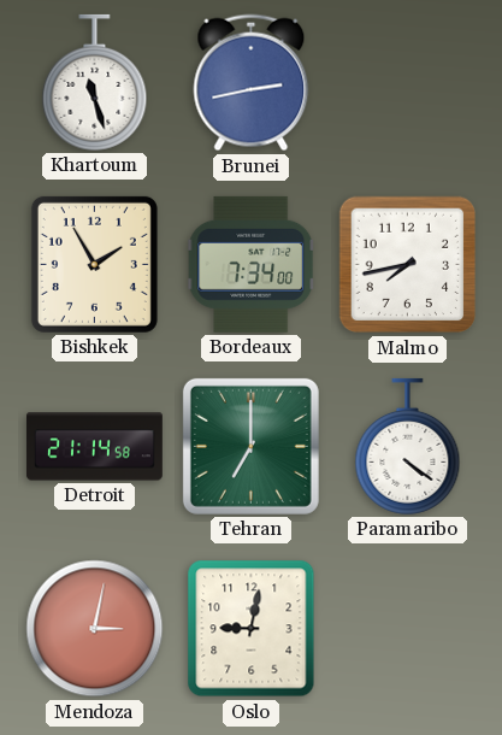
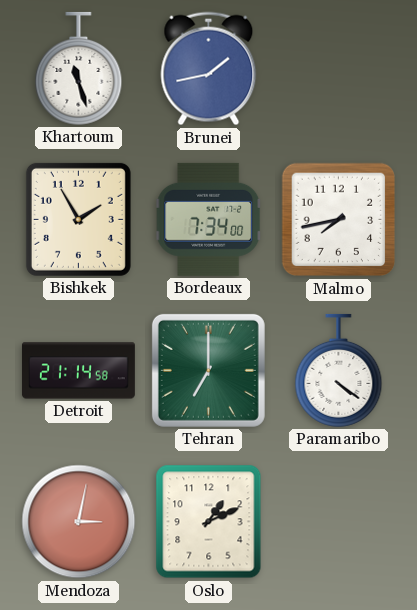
Brunei: 2:43 -> 1:43
Oslo: 9:02 -> 1:11
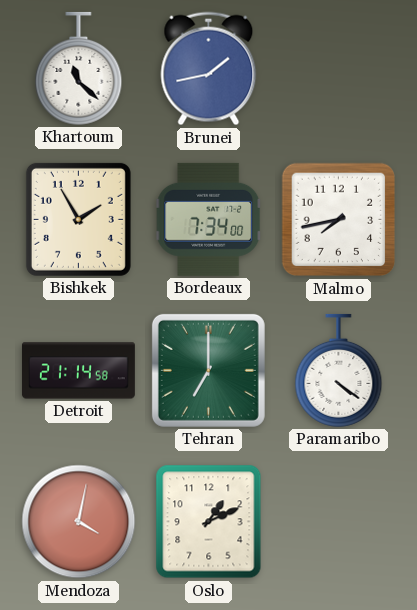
Khartoum: 11:27 -> 11:22
Mendoza: 3:02 -> 4:02
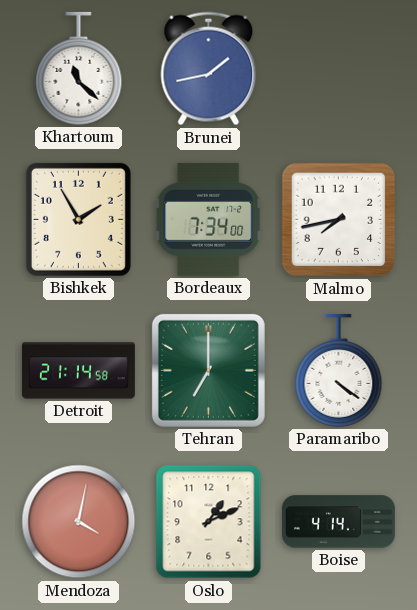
Boise: none -> 4:14
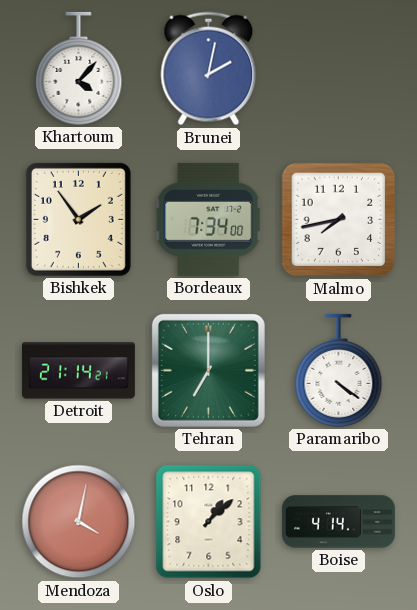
Khartoum: 11:22 -> 4:07
Brunei: 1:43 -> 2:02
Bishkek: 1:55 -> 1:54
Detroit: 21:14:58 -> 21:14:21
Oslo: 1:11 -> 1:08
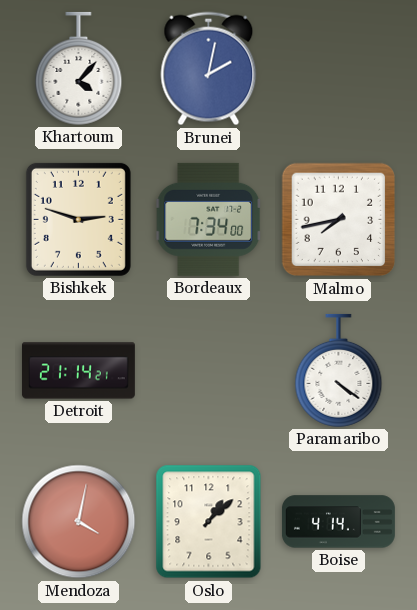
Bishkek: 1:54 -> 2:48
Tehran: 7:00 -> none
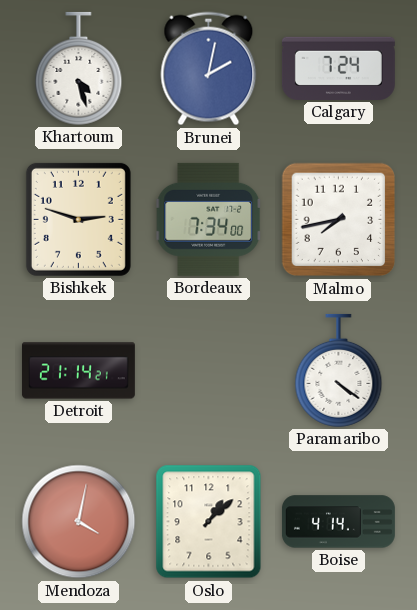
Khartoum: 4:07 -> 4:27
Calgary: none -> 7:24
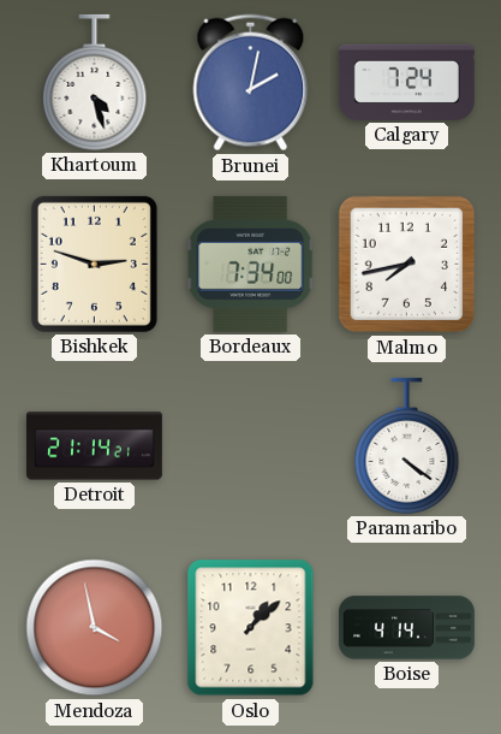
Mendoza: 4:02 -> 3:58
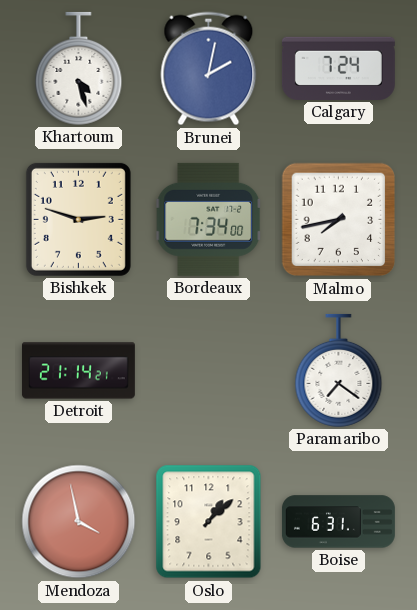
Paramaribo: 4:21 -> 7:21
Boise: 4:14 -> 6:31
